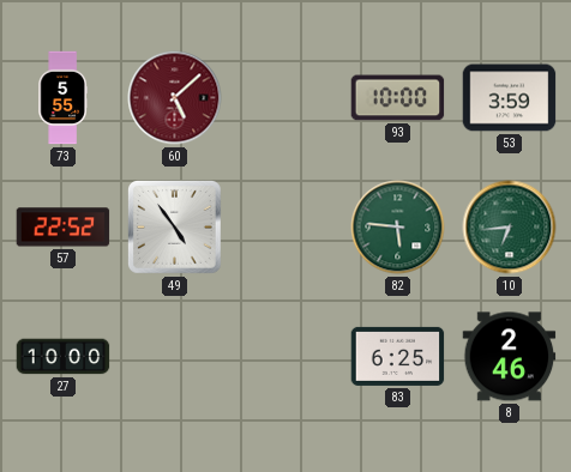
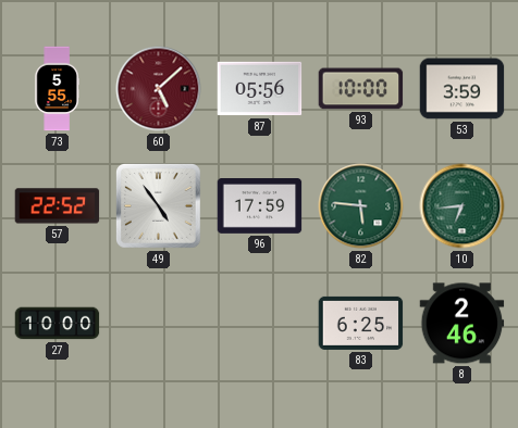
87: none -> 05:56
96: none -> 17:59
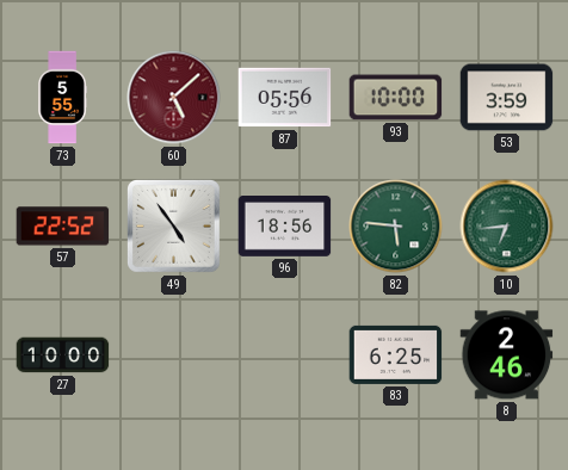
96: 17:59 -> 18:56
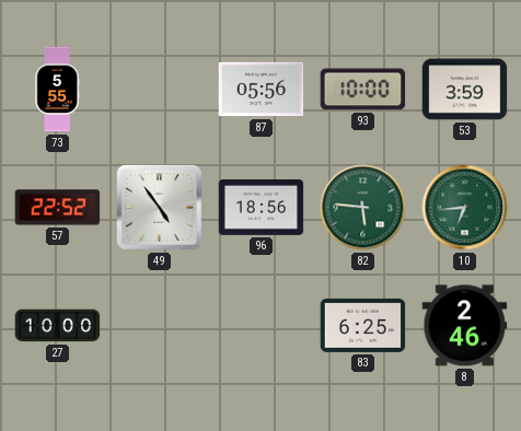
60: 5:08 -> none
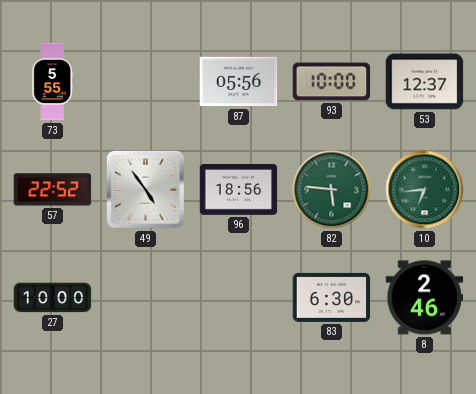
53: 3:59 -> 12:37
83: 6:25 -> 6:30
